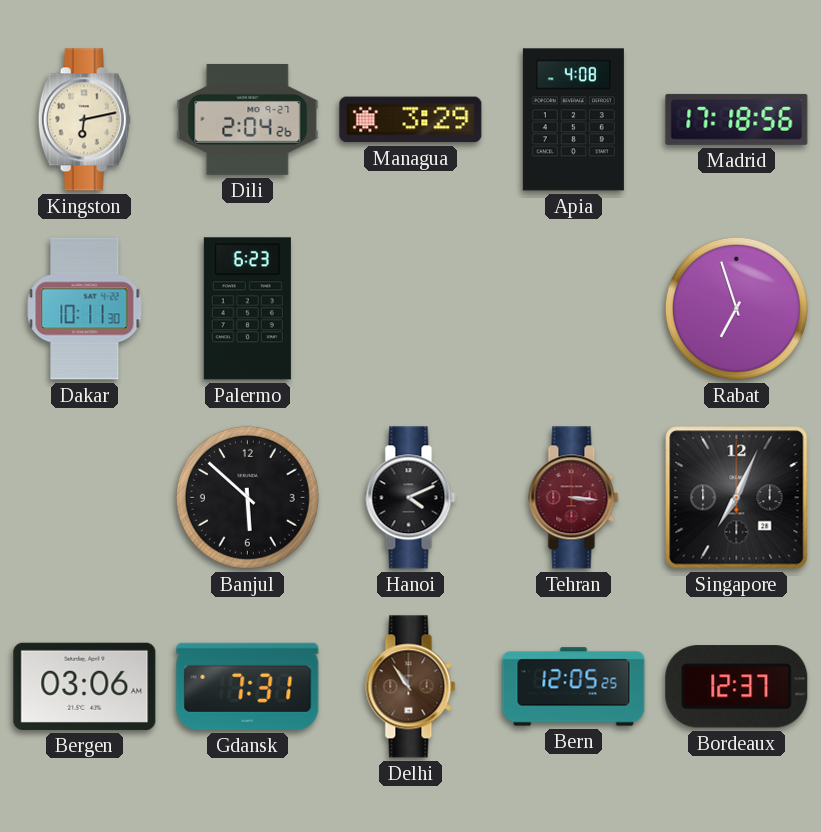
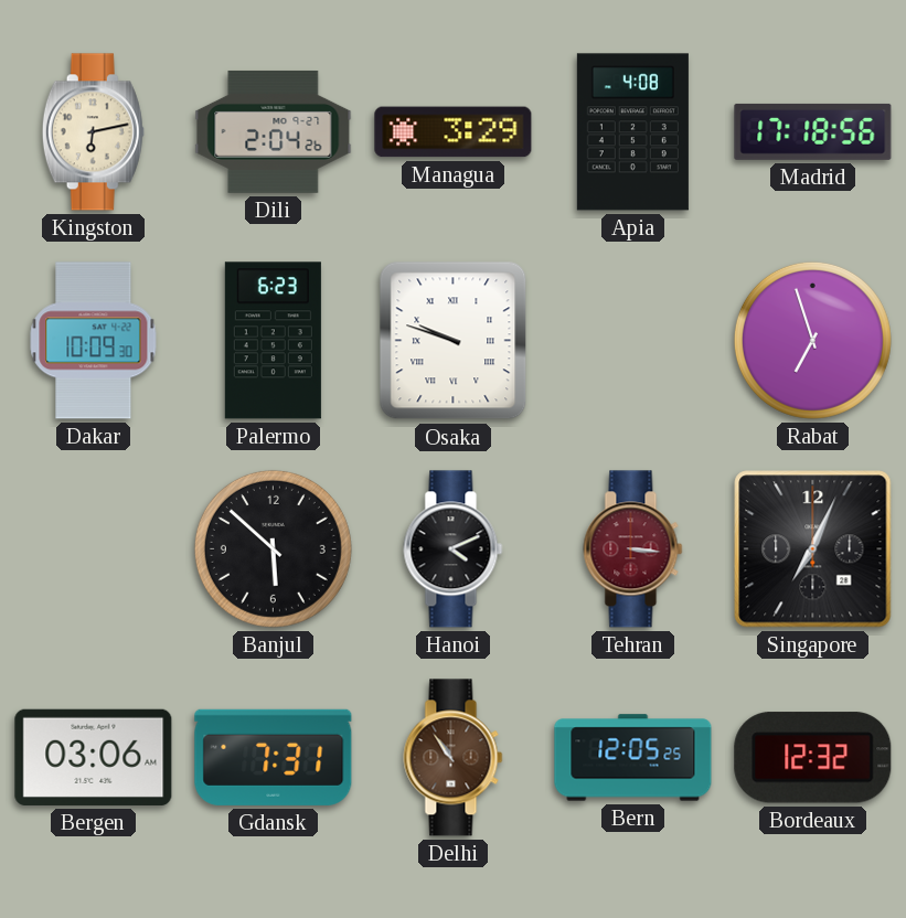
Dakar: 10:11 -> 10:09
Osaka: none -> 9:48
Bordeaux: 12:37 -> 12:32
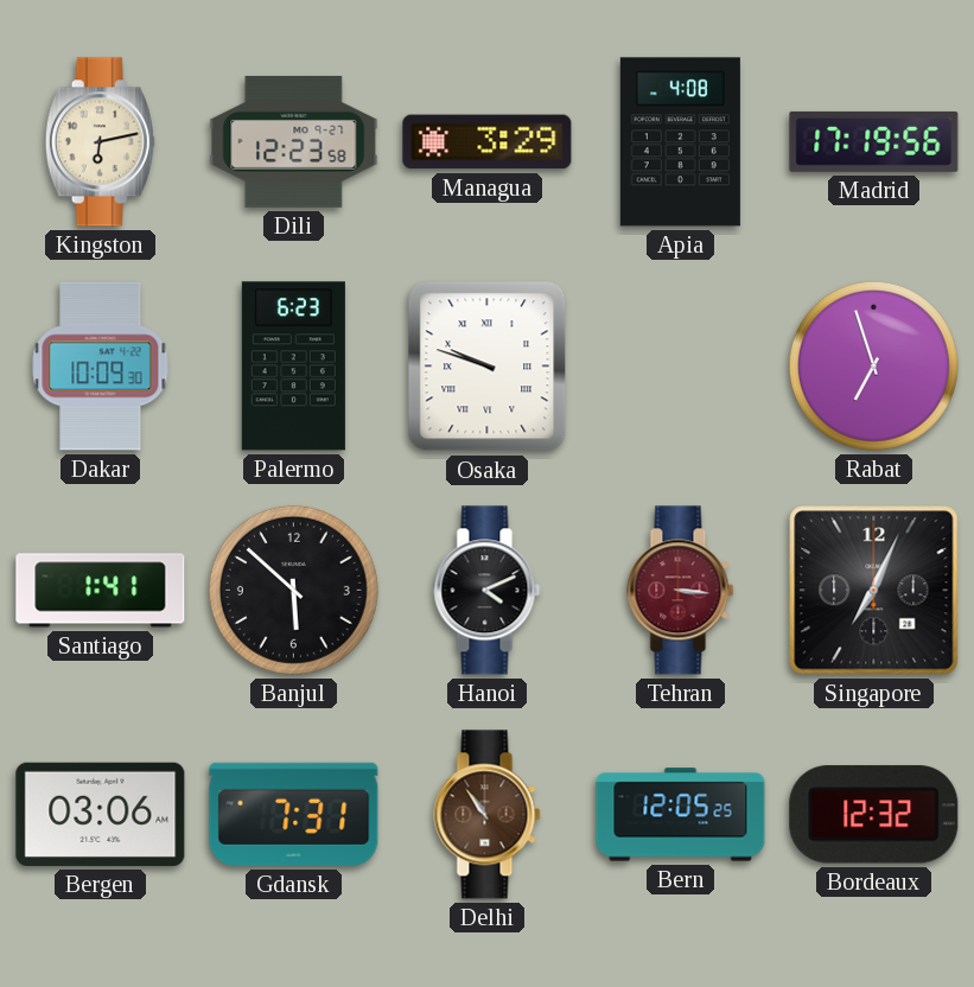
Dili: 2:04 -> 12:23
Madrid: 17:18 -> 17:19
Santiago: none -> 1:41
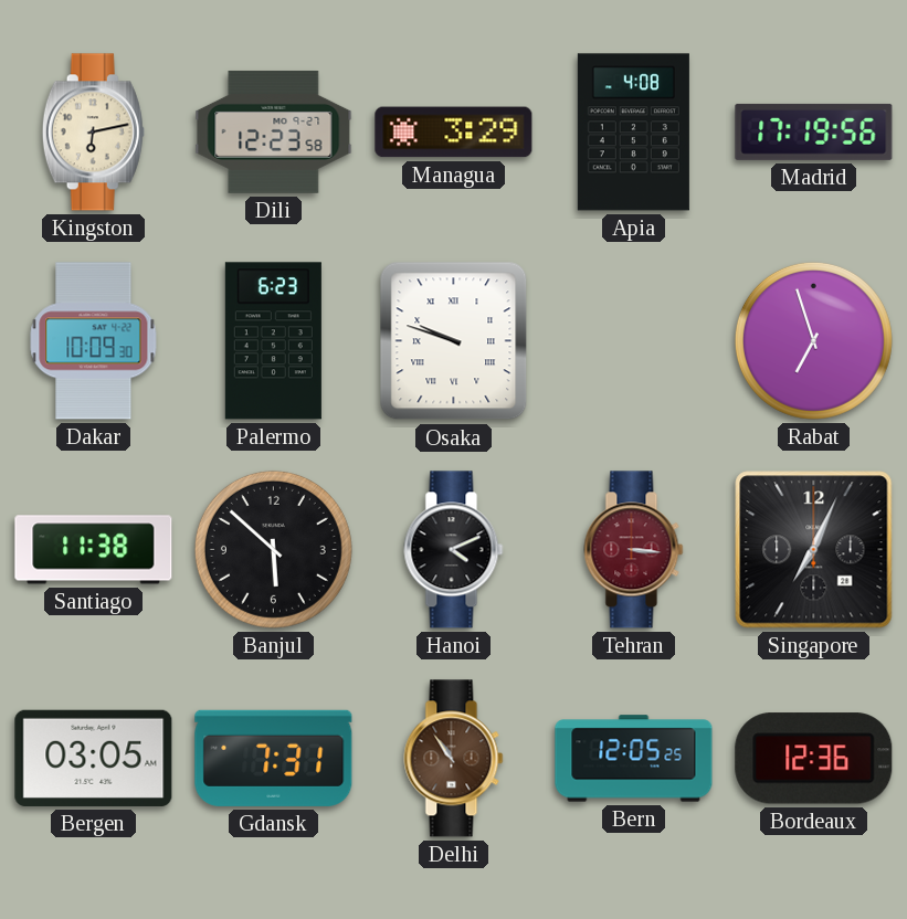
Santiago: 1:41 -> 11:38
Bergen: 03:06 -> 03:05
Bordeaux: 12:32 -> 12:36
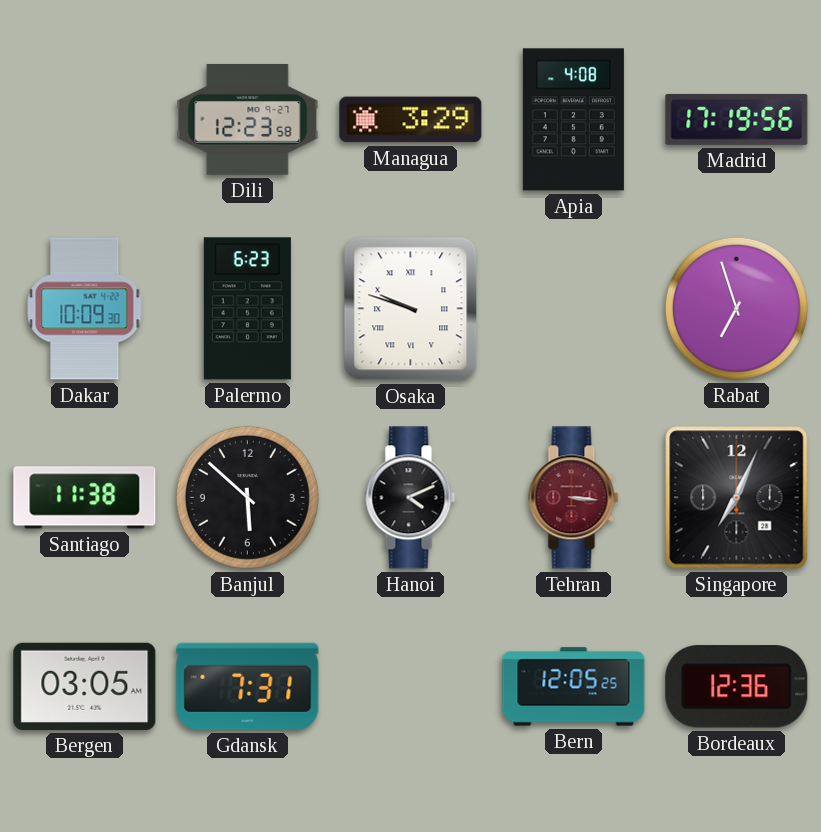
Kingston: 6:13 -> none
Delhi: 10:54 -> none
